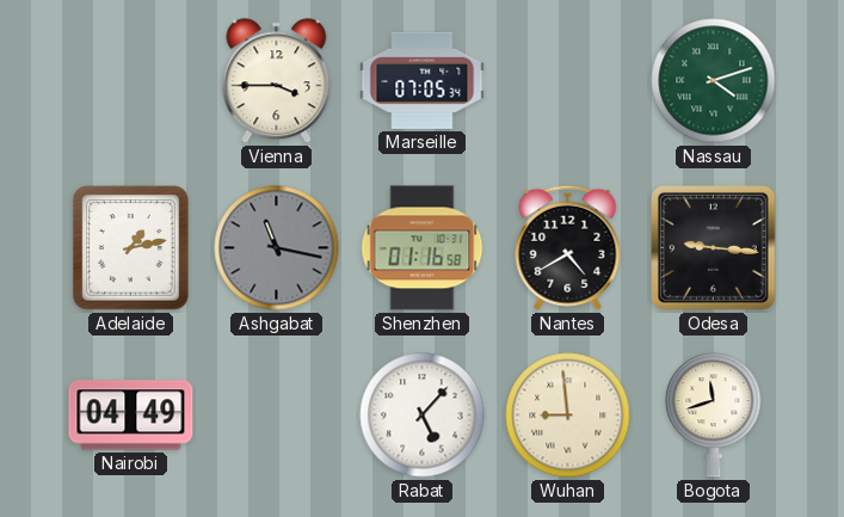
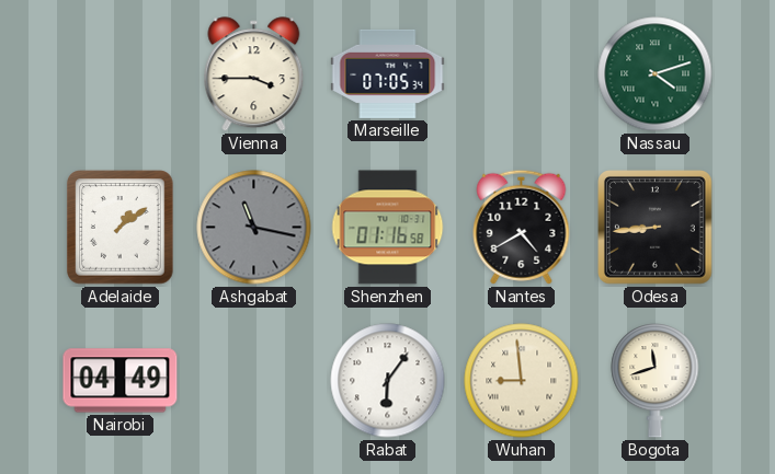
Adelaide: 1:13 -> 1:09
Odesa: 9:16 -> 8:44
Rabat: 5:07 -> 6:06
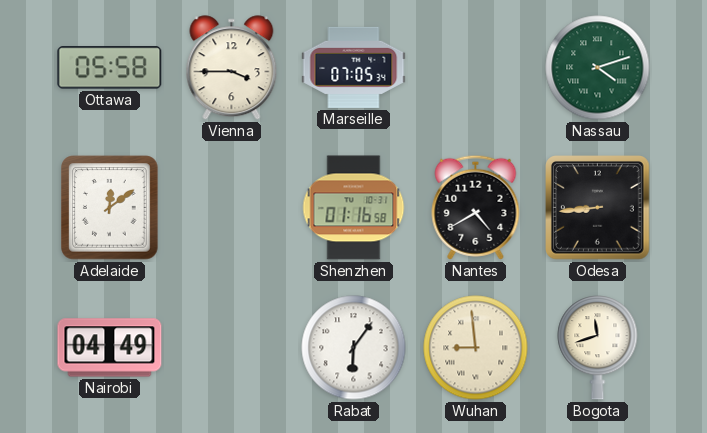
Ottawa: none -> 05:58
Adelaide: 1:09 -> 12:09
Ashgabat: 11:17 -> none
